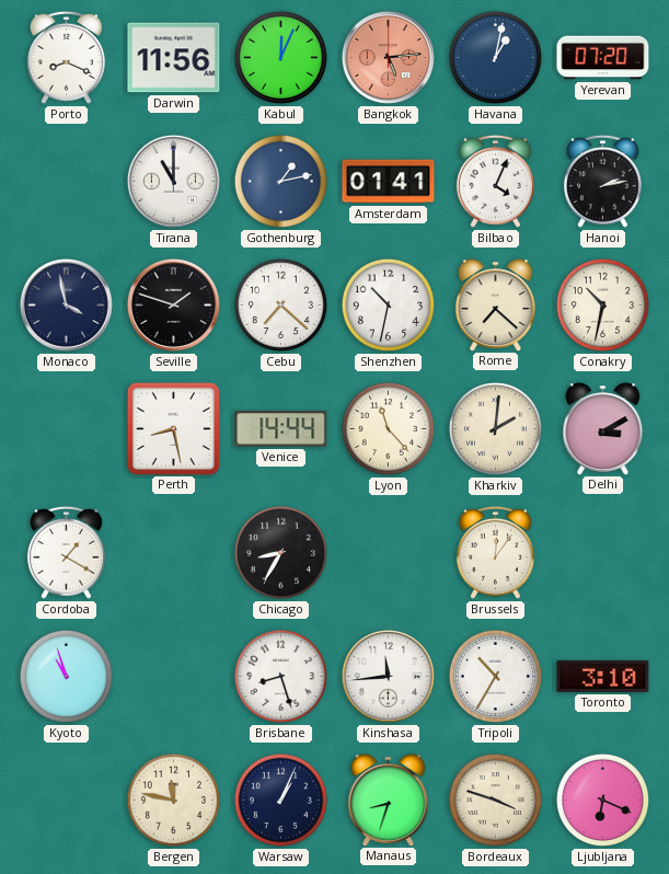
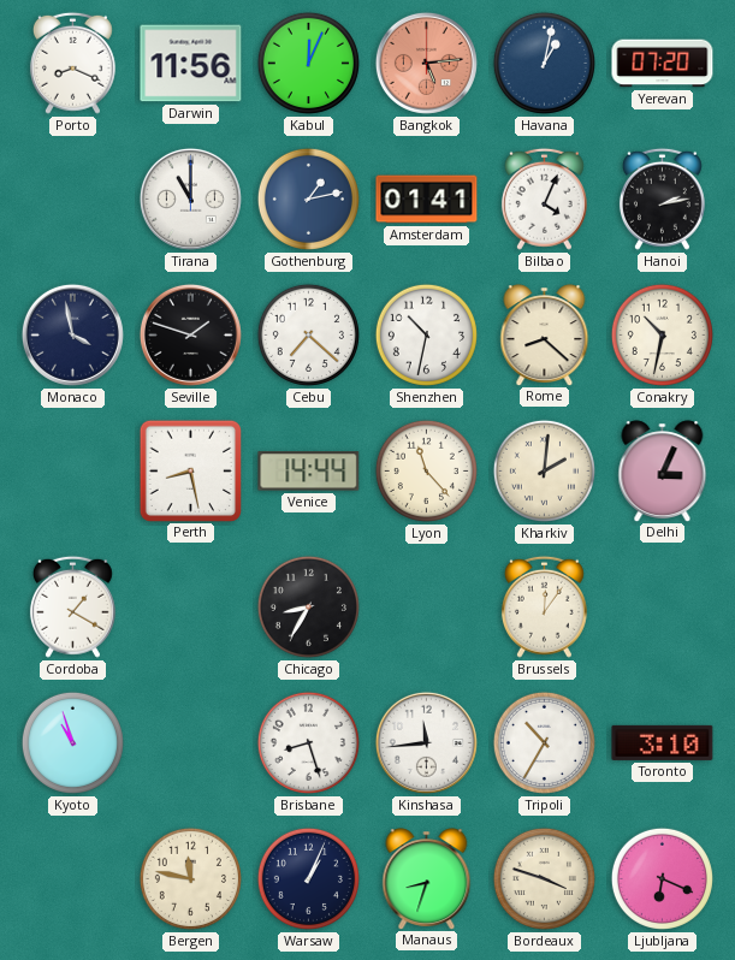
Rome: 7:22 -> 8:22
Delhi: 3:10 -> 3:04
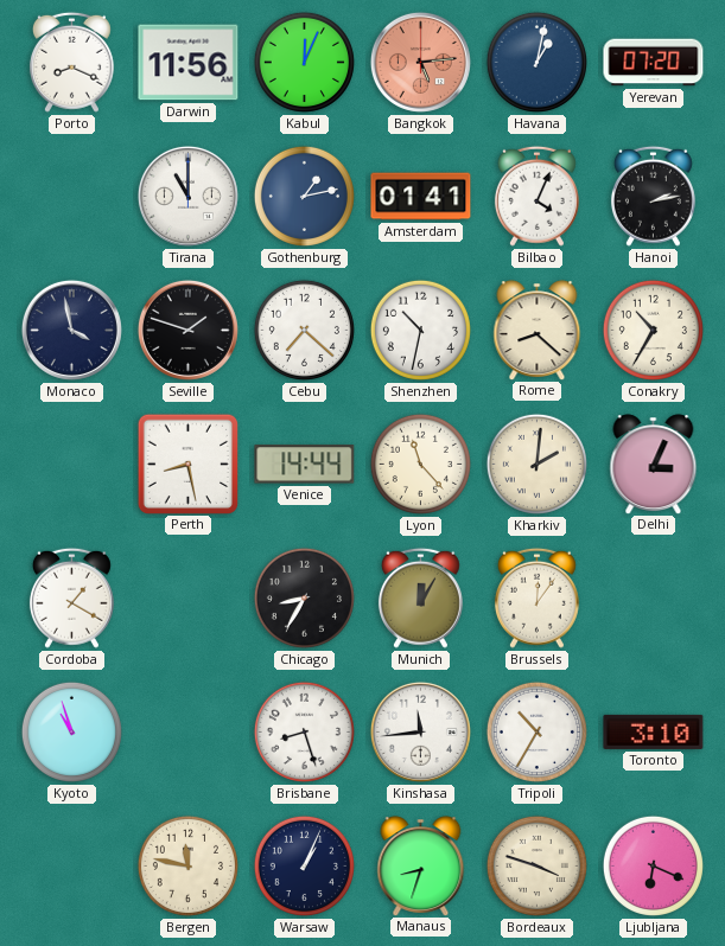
Conakry: 10:32 -> 10:35
Munich: none -> 12:05
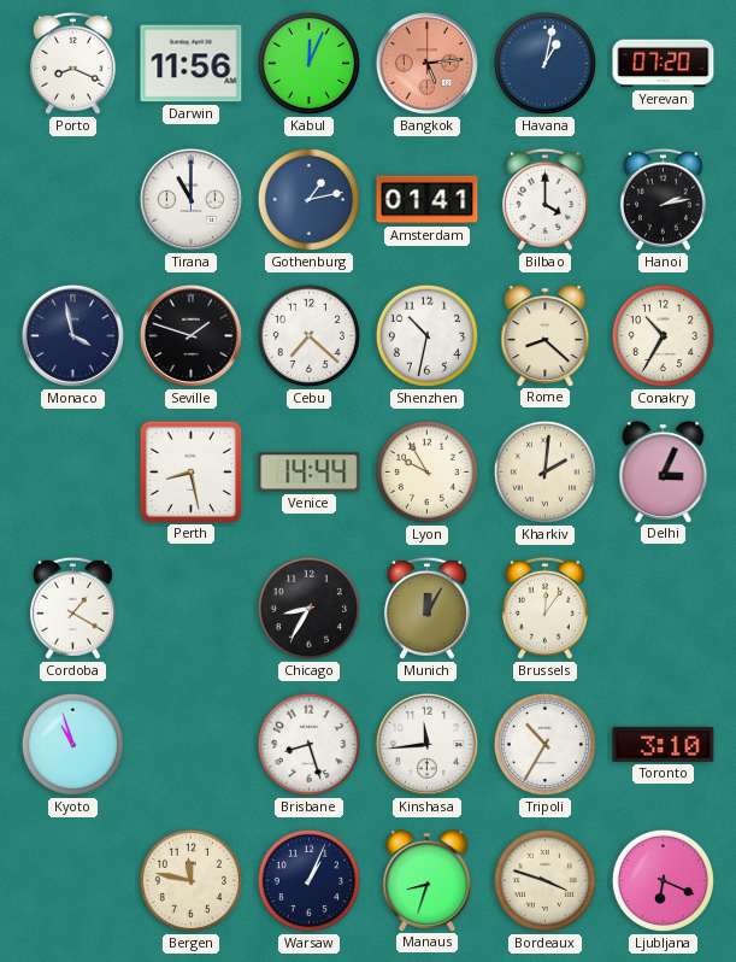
Bilbao: 4:04 -> 4:00
Lyon: 11:23 -> 9:55
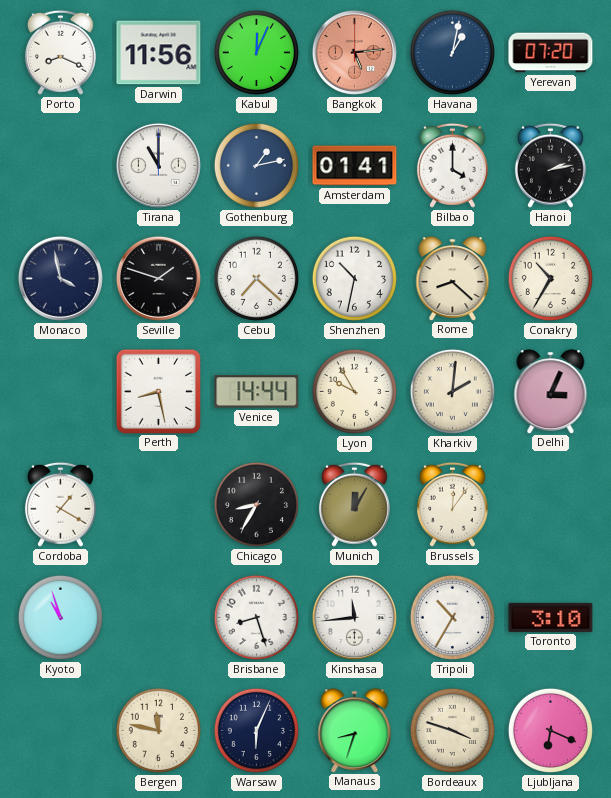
Warsaw: 1:04 -> 6:04
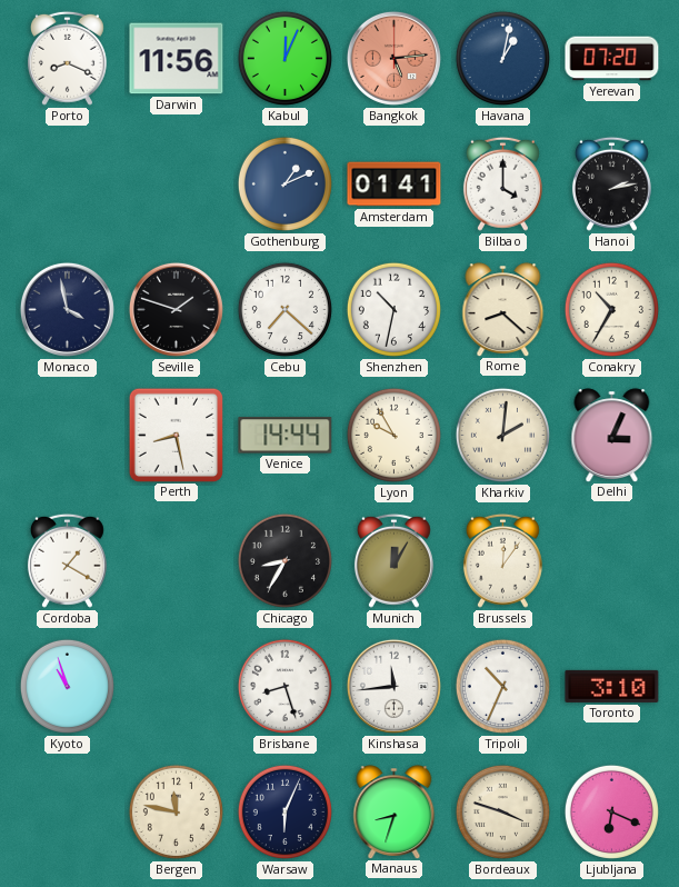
Tirana: 11:00 -> none
Gothenburg: 1:13 -> 1:11
Tripoli: 10:35 -> 10:34
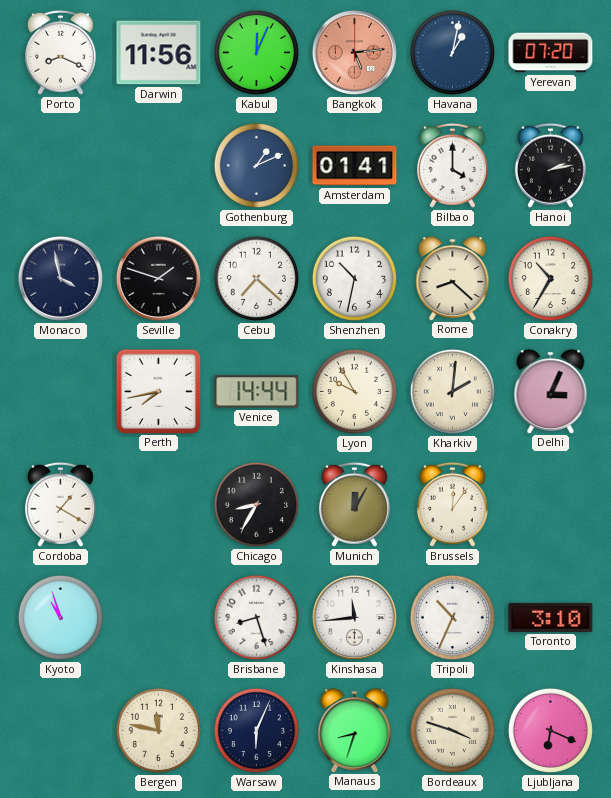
Perth: 8:28 -> 7:43
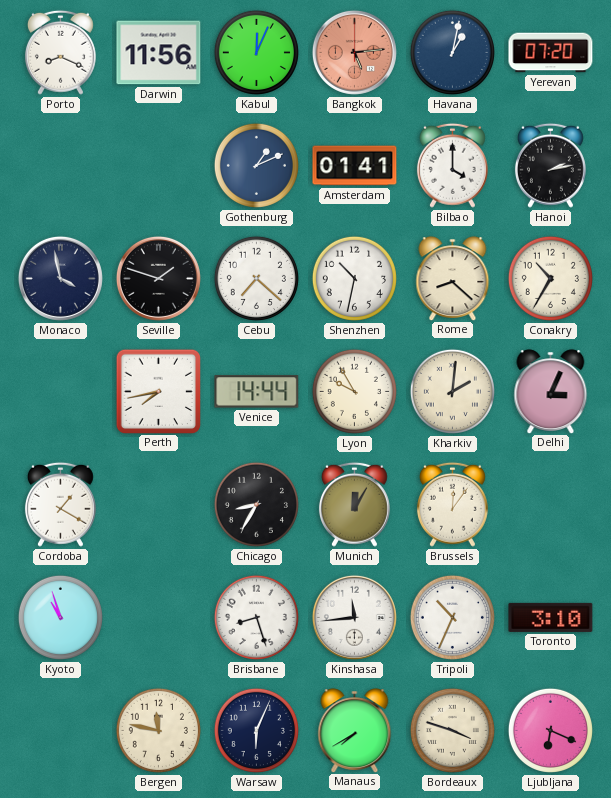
Manaus: 8:33 -> 7:40
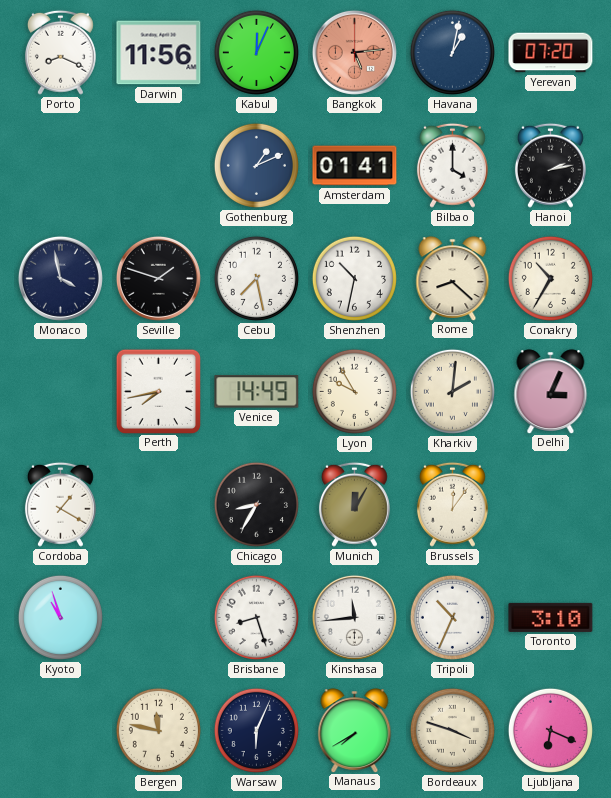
Cebu: 7:22 -> 7:28
Venice: 14:44 -> 14:49
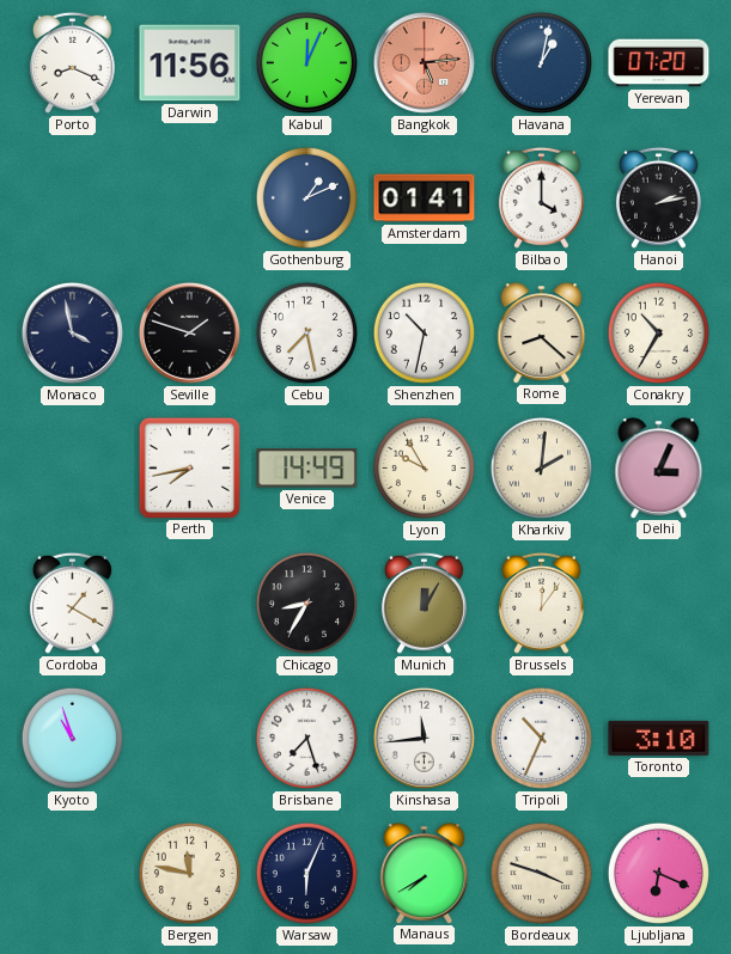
Brisbane: 8:27 -> 7:27
